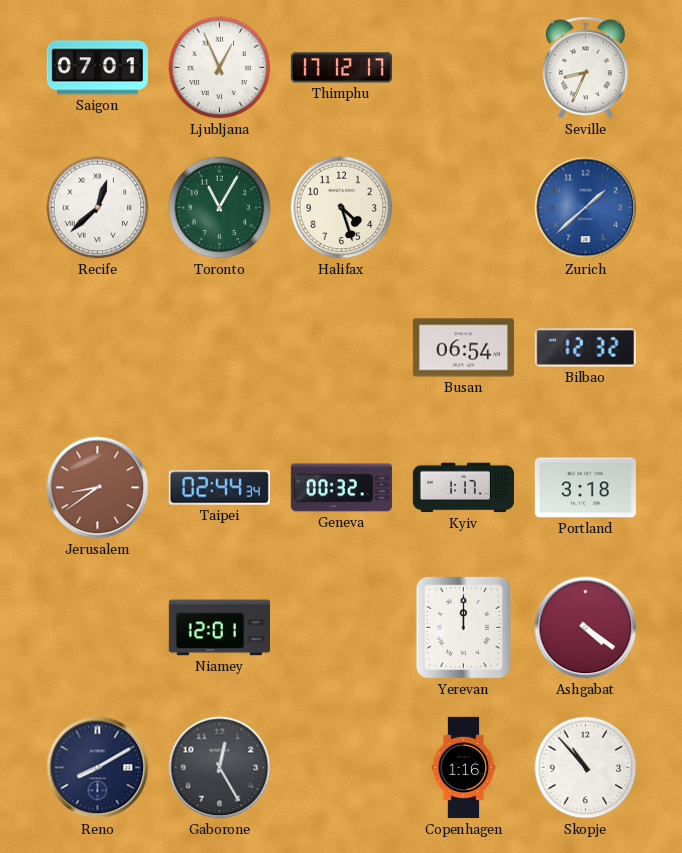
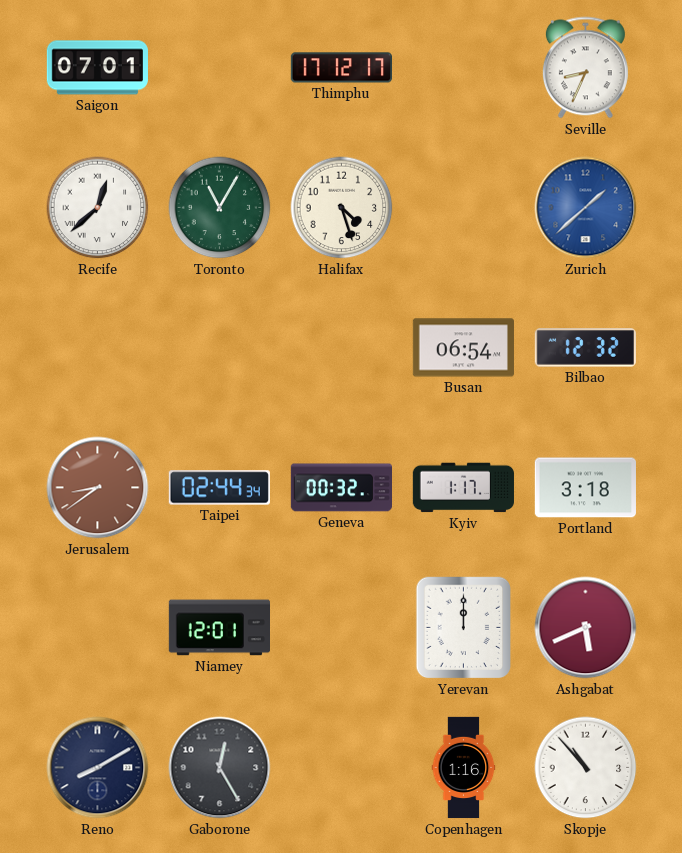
Ljubljana: 12:56 -> none
Ashgabat: 4:21 -> 5:41
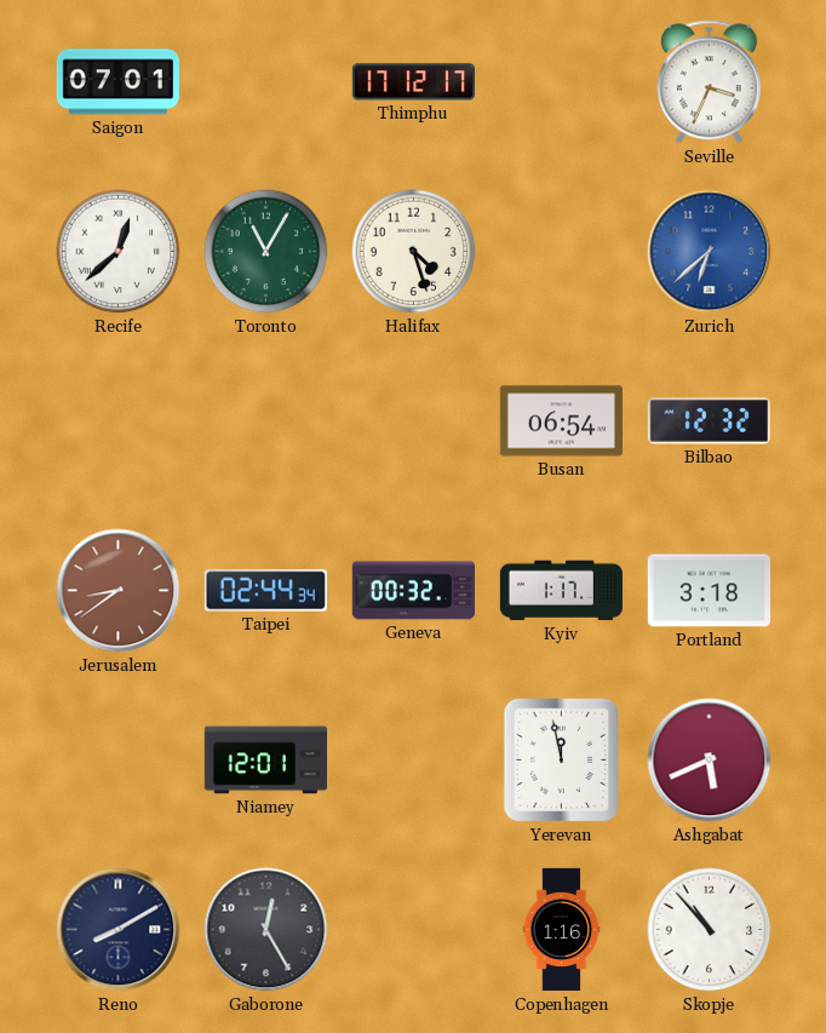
Seville: 8:34 -> 3:34
Zurich: 1:38 -> 6:38
Yerevan: 12:00 -> 11:58
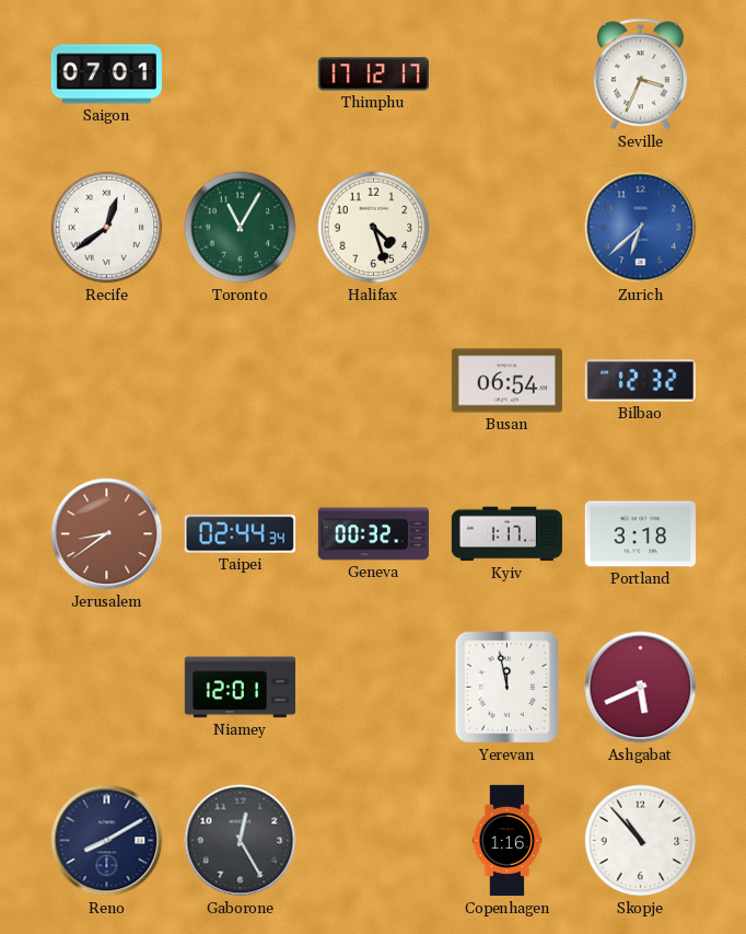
Recife: 12:38 -> 12:39
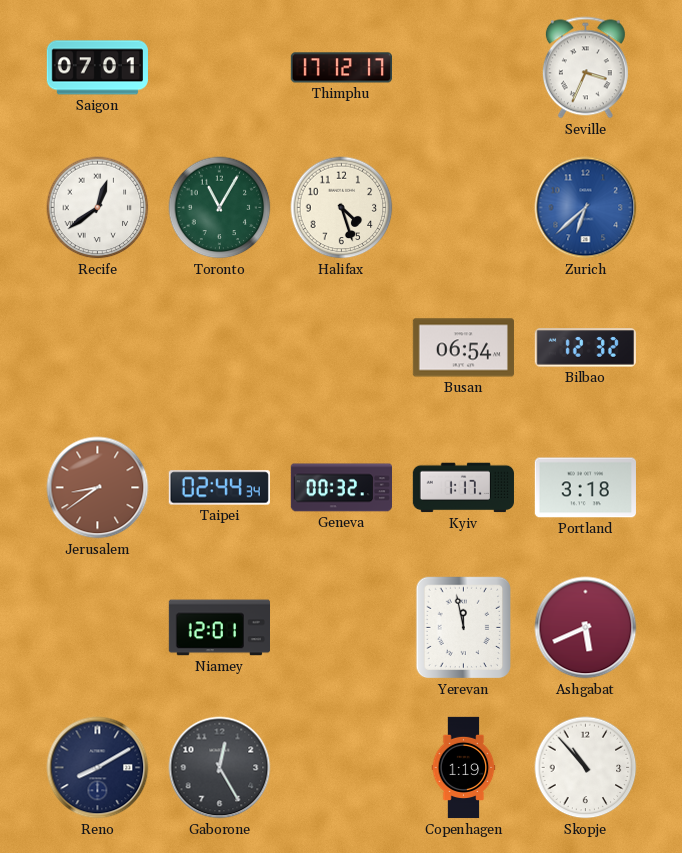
Copenhagen: 1:16 -> 1:19
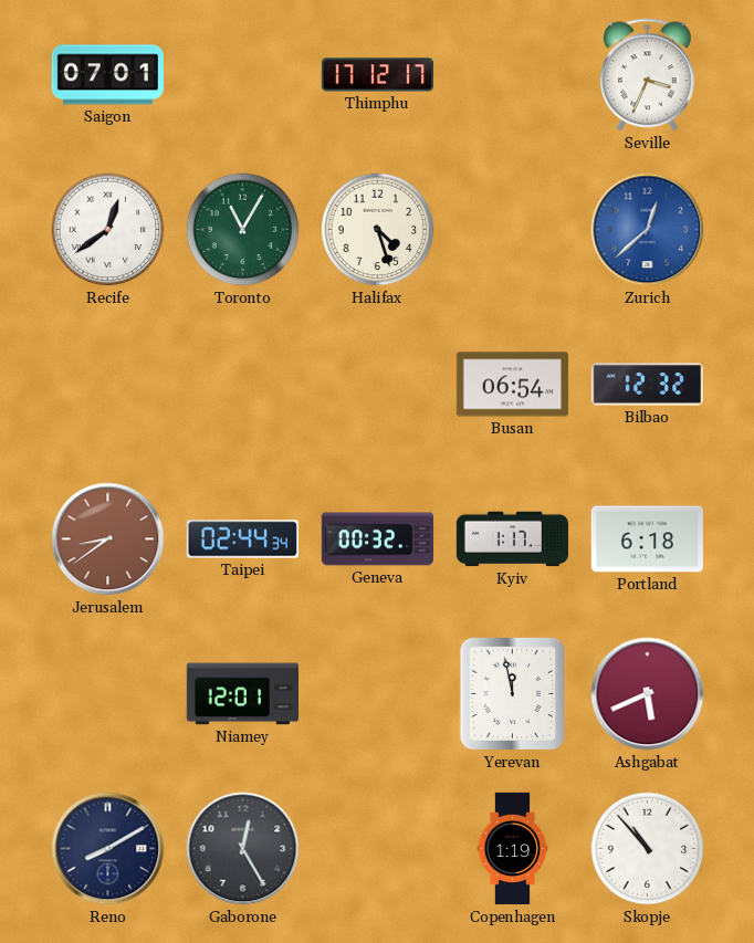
Zurich: 6:38 -> 12:38
Portland: 3:18 -> 6:18
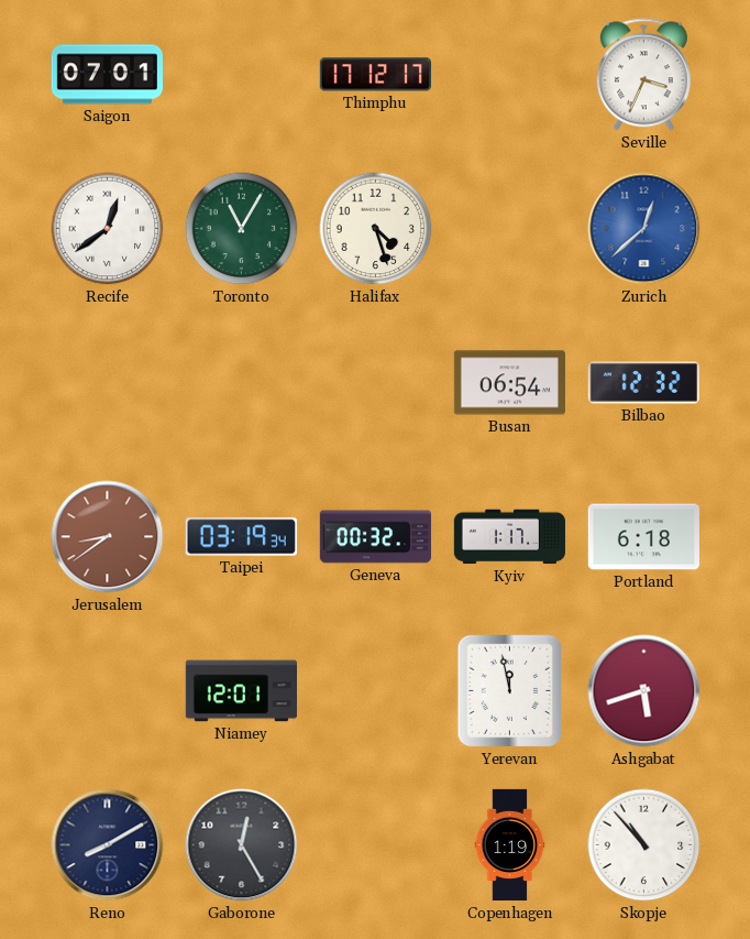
Taipei: 02:44 -> 03:19
Ashgabat: 5:41 -> 5:42
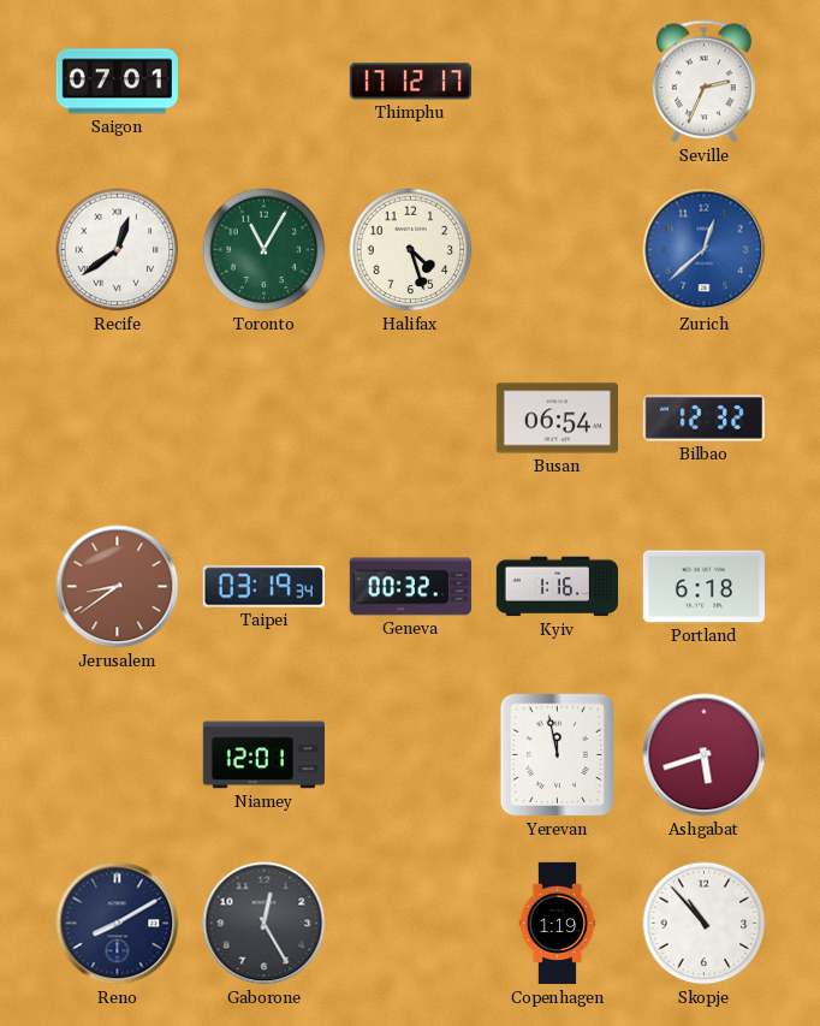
Seville: 3:34 -> 2:34
Kyiv: 1:17 -> 1:16
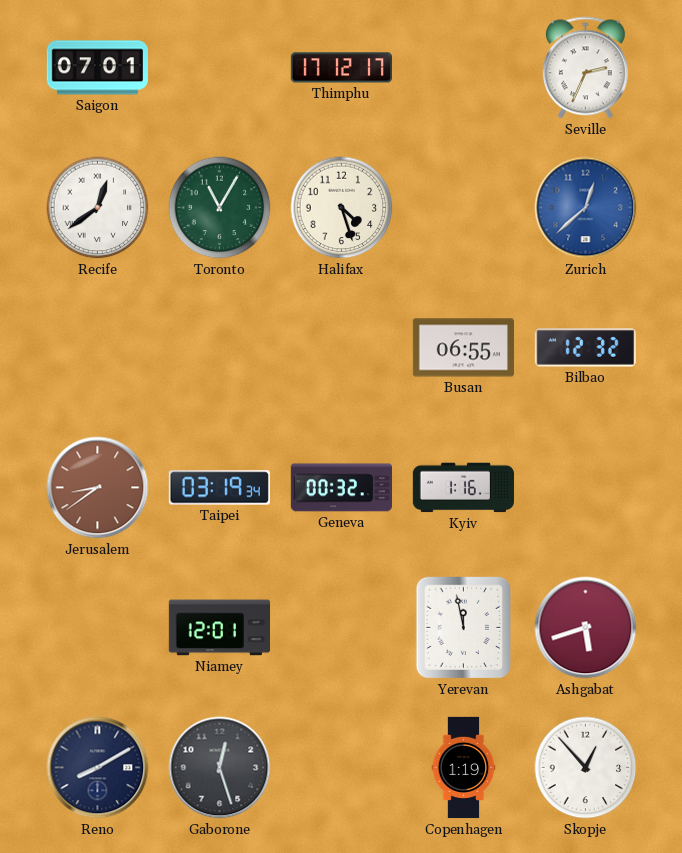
Busan: 06:54 -> 06:55
Portland: 6:18 -> none
Gaborone: 12:25 -> 12:27
Skopje: 10:53 -> 12:53
